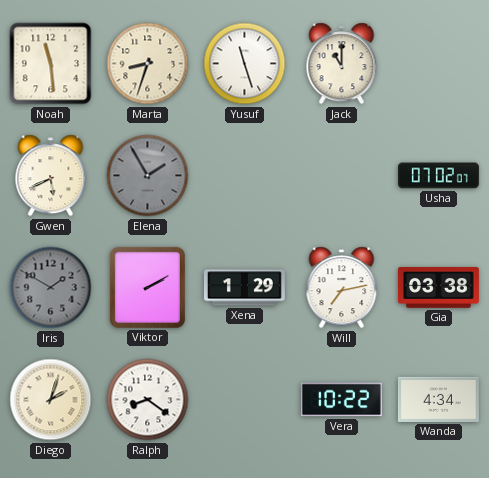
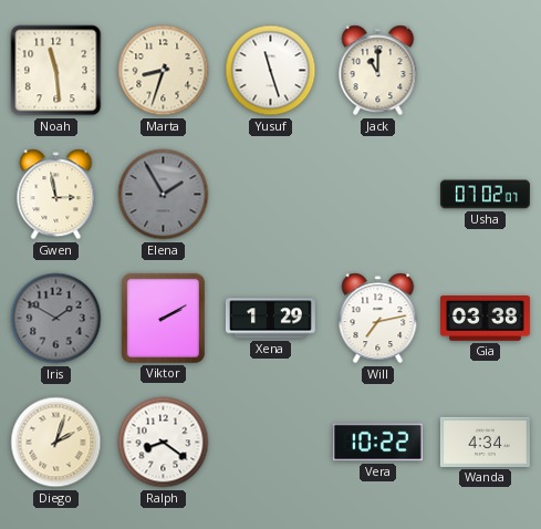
Gwen: 5:41 -> 2:58
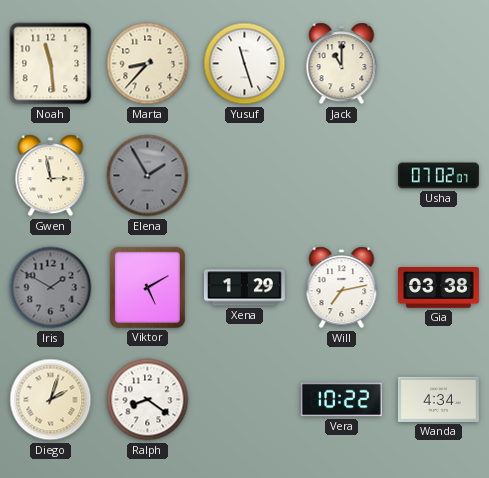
Marta: 8:33 -> 8:37
Viktor: 2:10 -> 5:10
